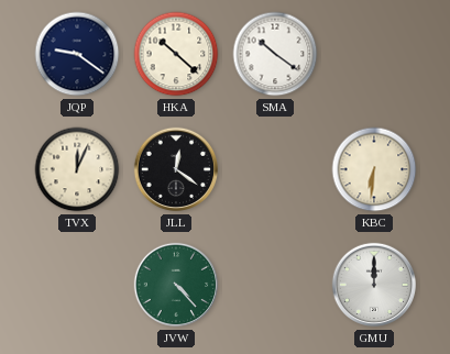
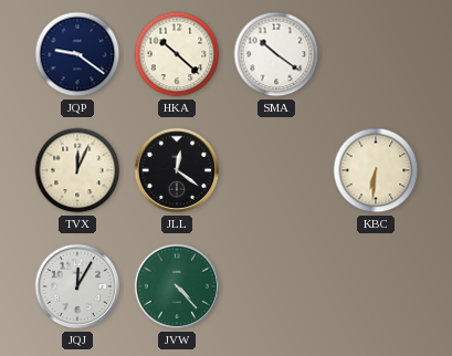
JQJ: none -> 12:05
GMU: 12:00 -> none
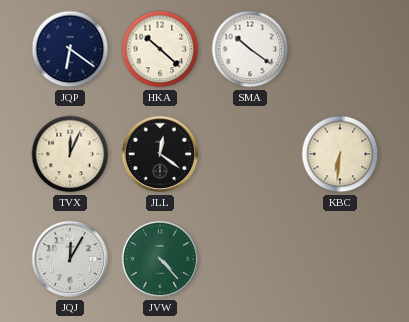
JQP: 9:21 -> 6:21
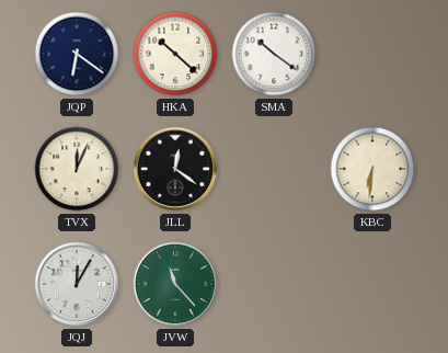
JVW: 4:23 -> 11:23
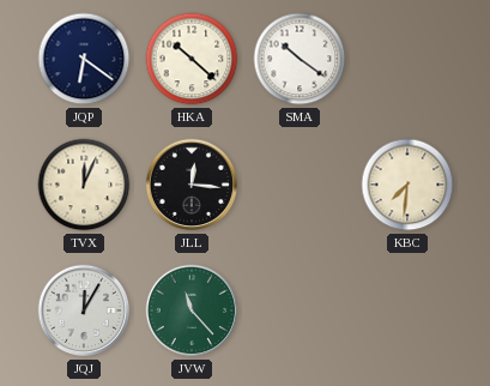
JLL: 12:21 -> 12:16
KBC: 6:31 -> 7:31
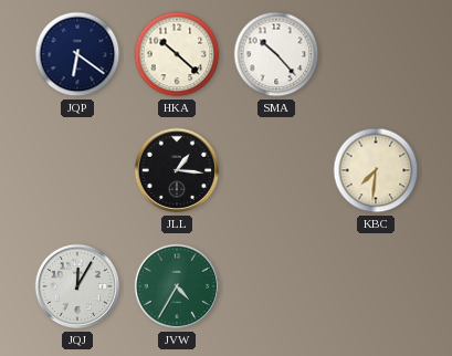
SMA: 10:21 -> 10:23
TVX: 12:04 -> none
JLL: 12:16 -> 1:16
JVW: 11:23 -> 4:35
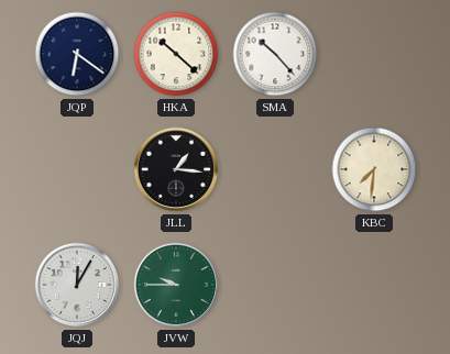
JVW: 4:35 -> 9:45
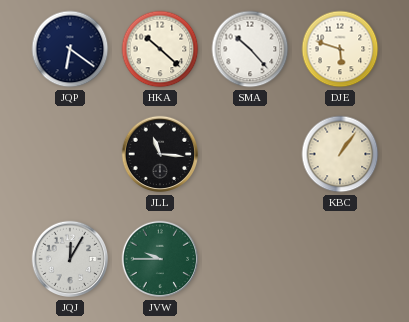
DJE: none -> 5:48
JLL: 1:16 -> 11:16
KBC: 7:31 -> 1:06
